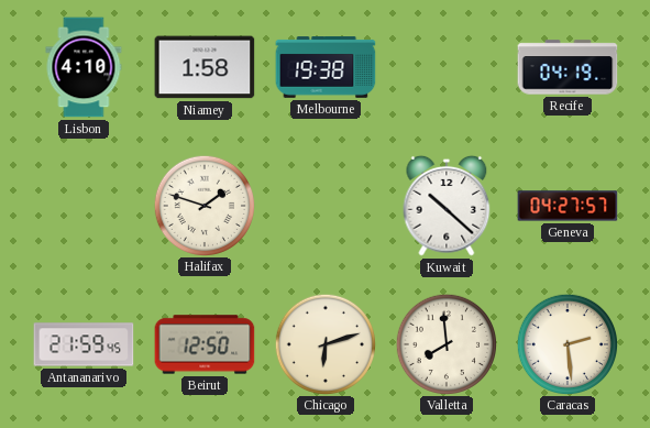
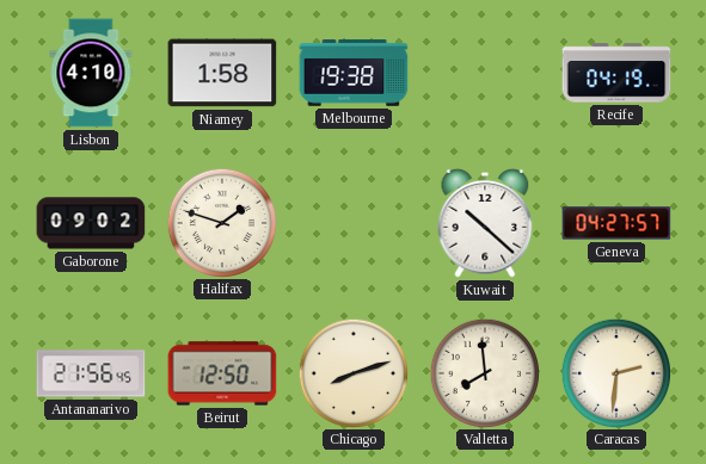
Gaborone: none -> 09:02
Antananarivo: 21:59 -> 21:56
Chicago: 6:12 -> 8:12
Caracas: 2:29 -> 2:31
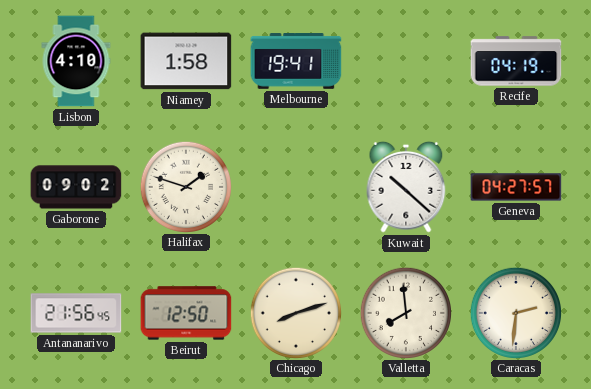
Melbourne: 19:38 -> 19:41
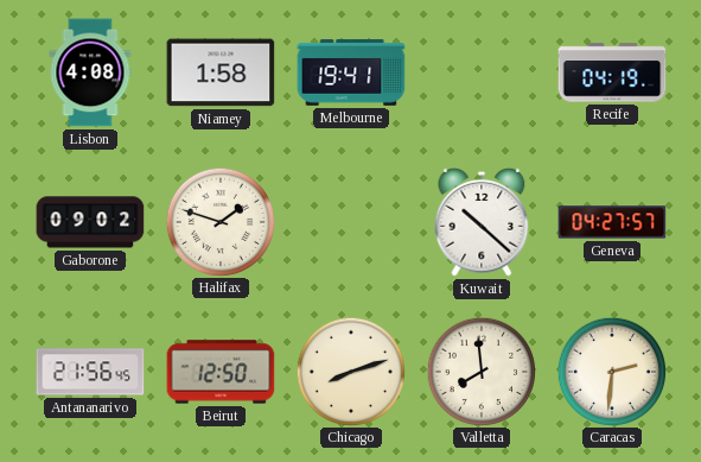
Lisbon: 4:10 -> 4:08
